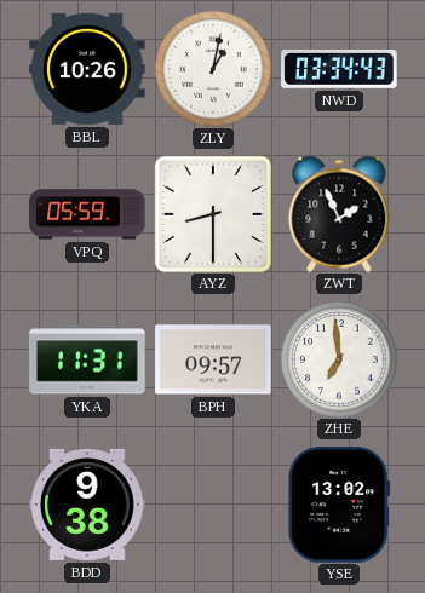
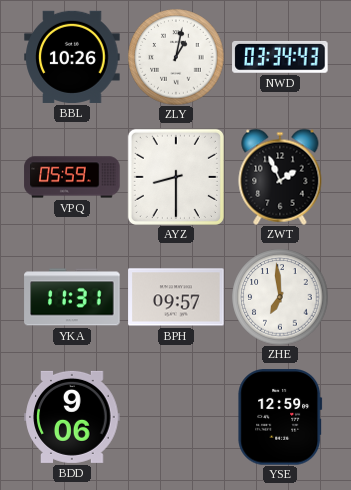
BDD: 9:38 -> 9:06
YSE: 13:02 -> 12:59
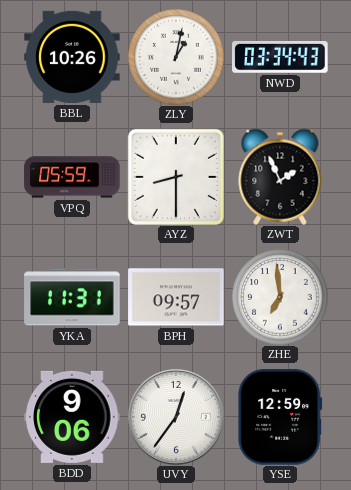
UVY: none -> 12:36
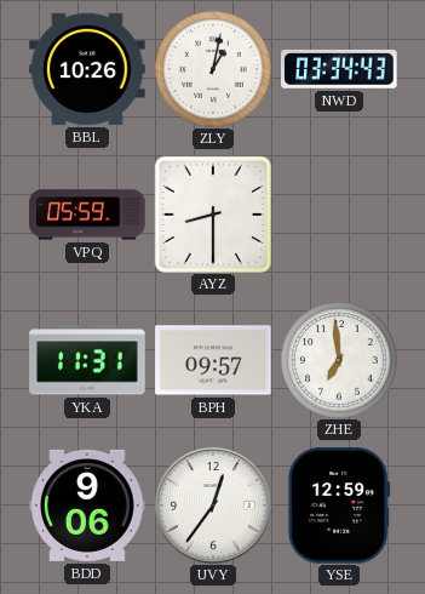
ZWT: 1:56 -> none
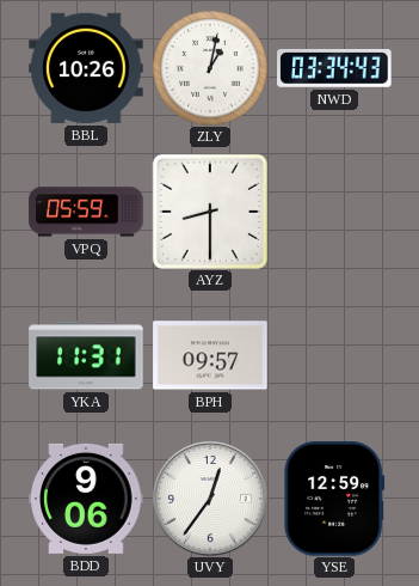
ZHE: 6:59 -> none
